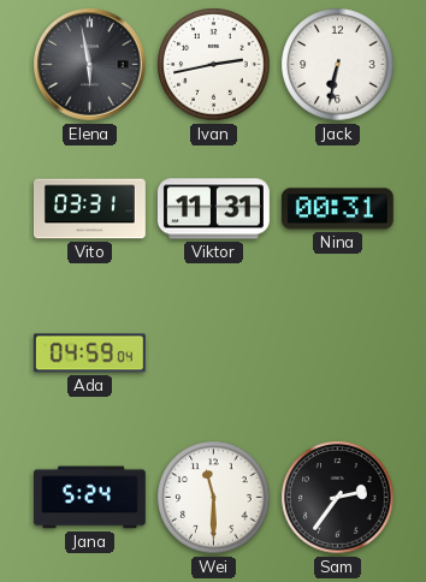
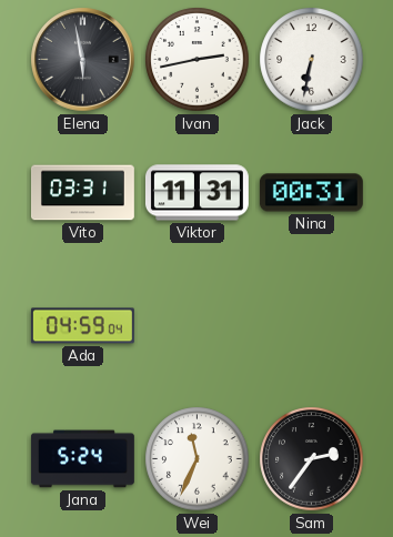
Wei: 11:30 -> 11:34
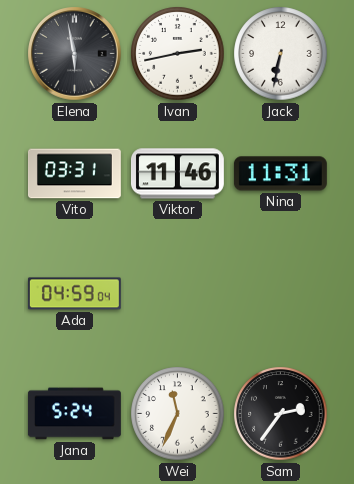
Viktor: 11:31 -> 11:46
Nina: 00:31 -> 11:31
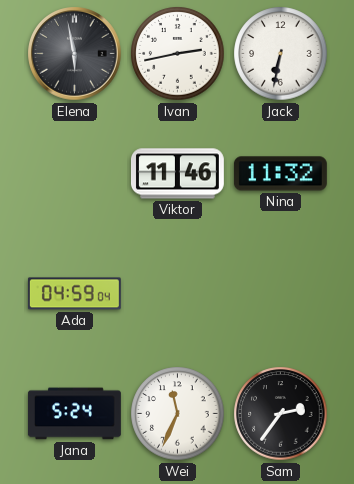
Vito: 03:31 -> none
Nina: 11:31 -> 11:32
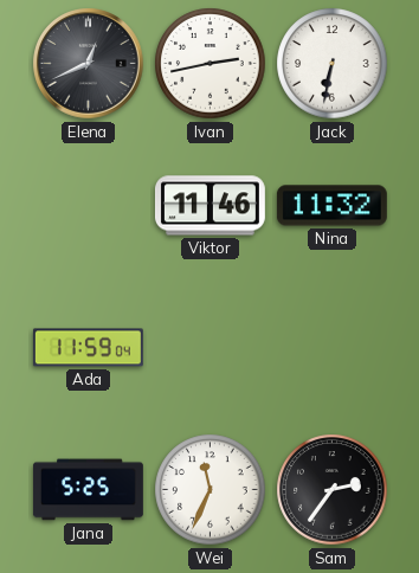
Elena: 5:58 -> 12:41
Ada: 04:59 -> 11:59
Jana: 5:24 -> 5:25
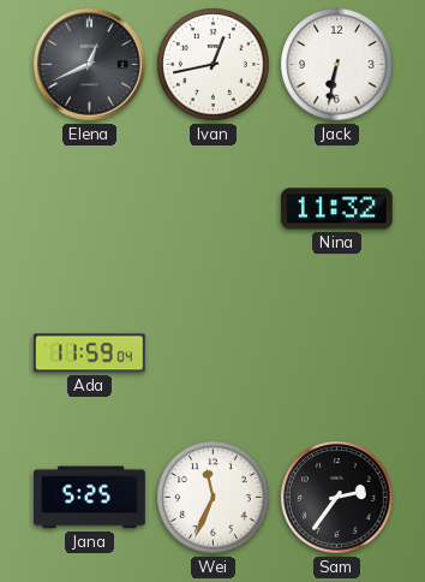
Ivan: 2:43 -> 12:43
Viktor: 11:46 -> none
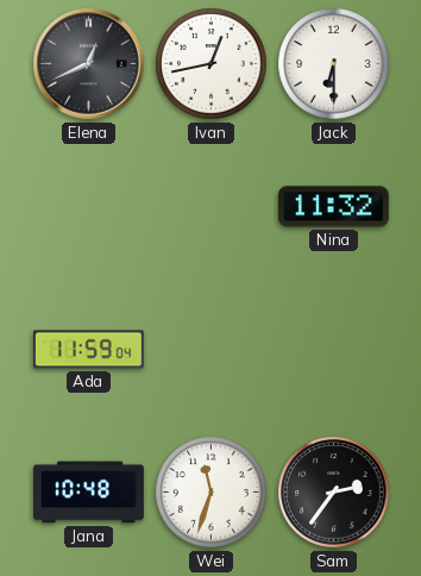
Jack: 6:32 -> 6:30
Jana: 5:25 -> 10:48
Wei: 11:34 -> 11:33
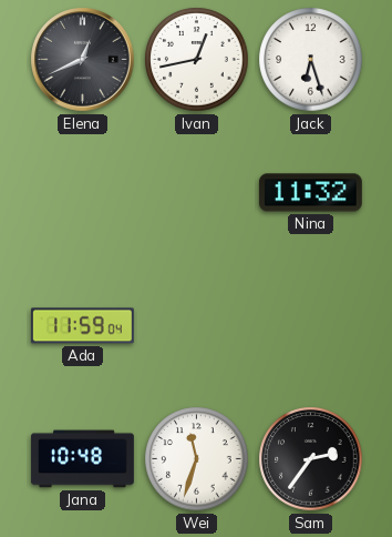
Jack: 6:30 -> 6:27
